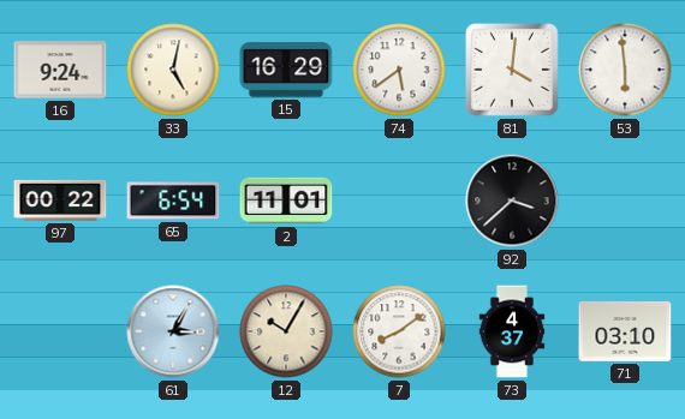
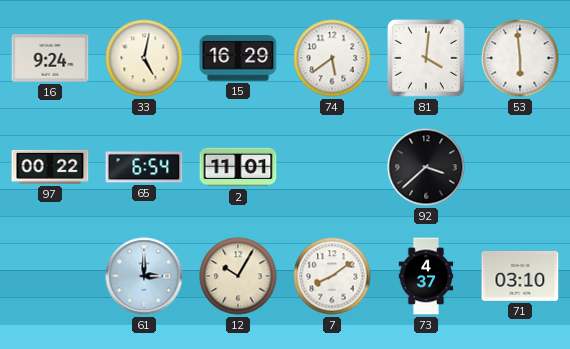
61: 3:05 -> 3:00
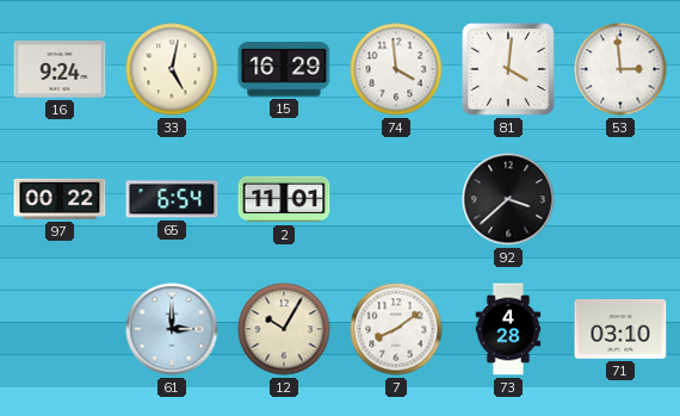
74: 5:39 -> 3:59
53: 5:59 -> 2:59
73: 4:37 -> 4:28
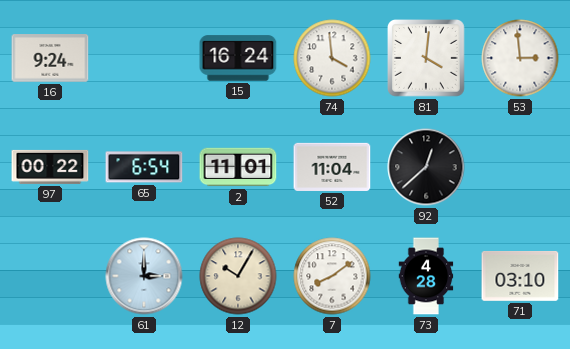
33: 5:02 -> none
15: 16:29 -> 16:24
52: none -> 11:04
92: 3:38 -> 12:38
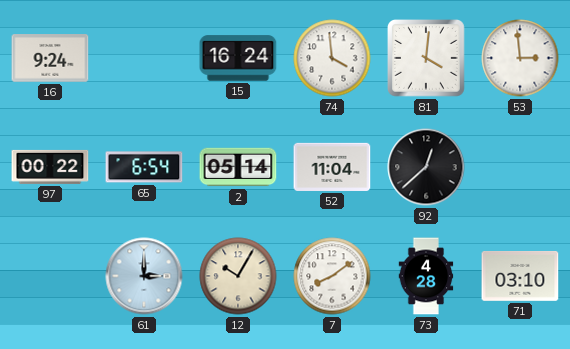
2: 11:01 -> 05:14
